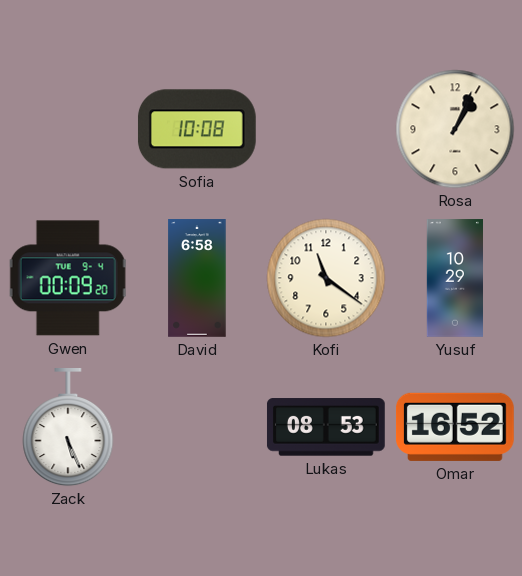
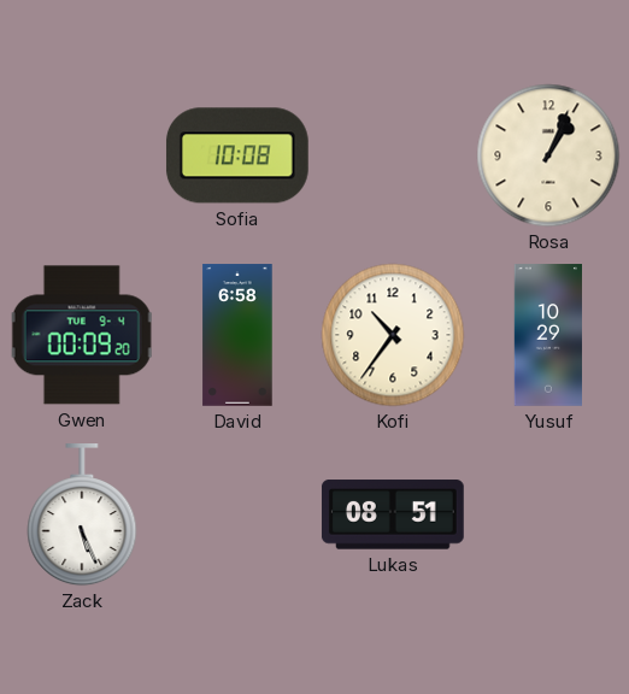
Kofi: 11:21 -> 10:36
Lukas: 08:53 -> 08:51
Omar: 16:52 -> none
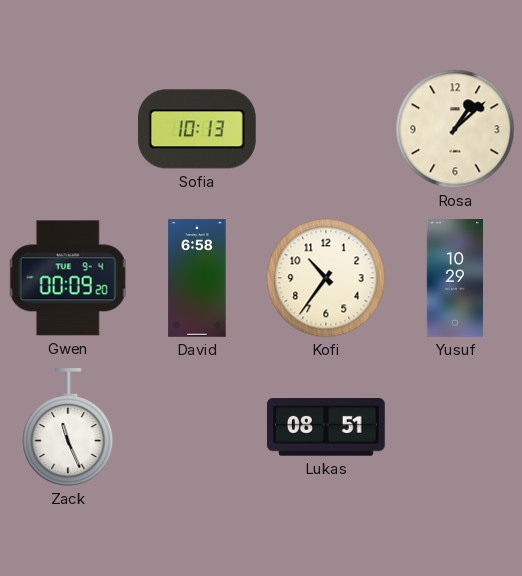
Sofia: 10:08 -> 10:13
Rosa: 1:04 -> 1:08
Zack: 5:26 -> 11:26
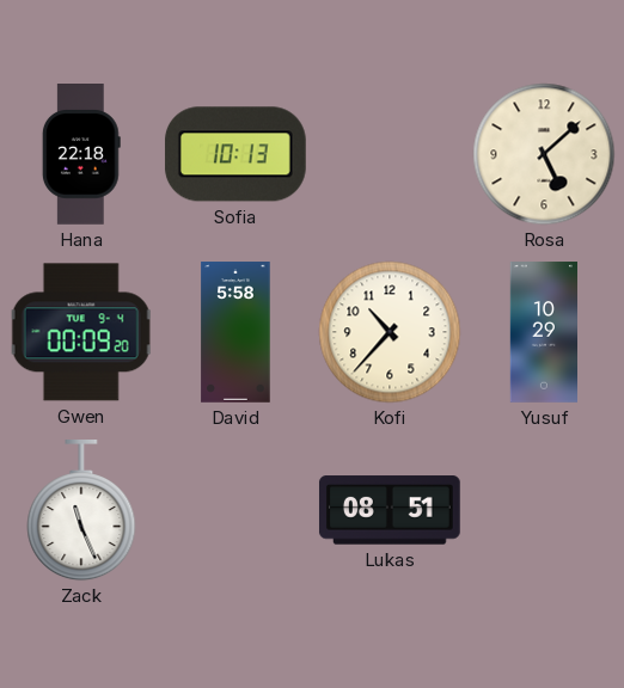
Hana: none -> 22:18
Rosa: 1:08 -> 5:08
David: 6:58 -> 5:58
Kofi: 10:36 -> 10:37
